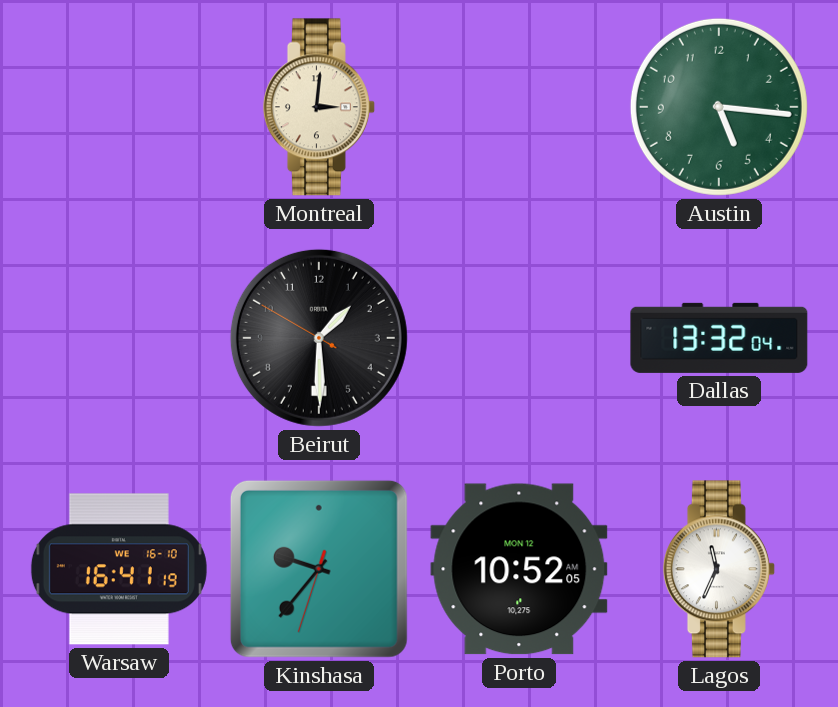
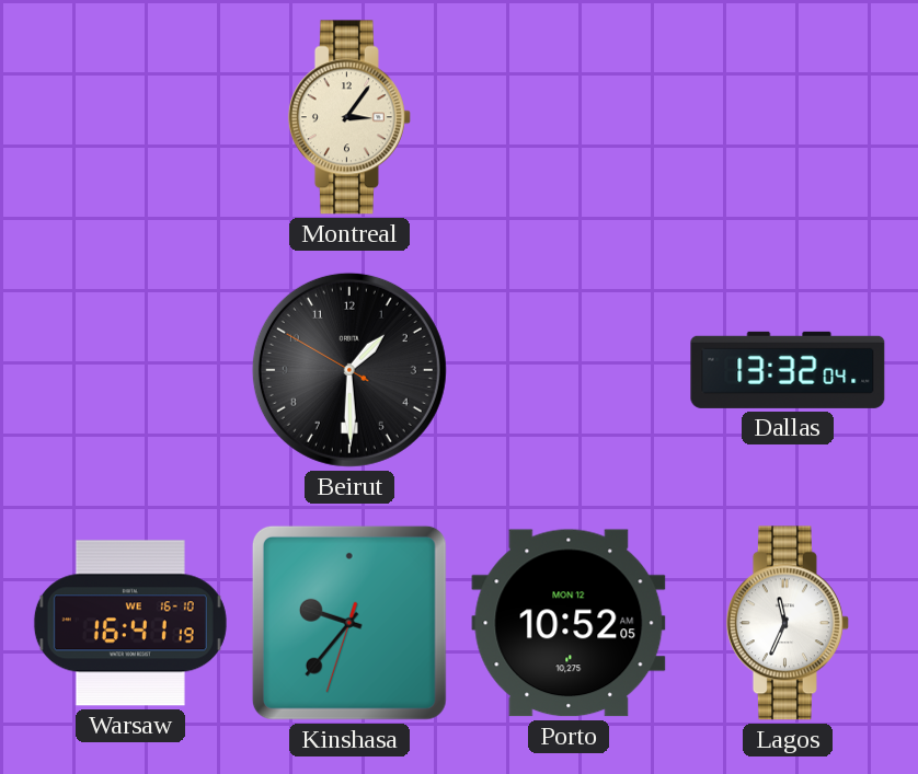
Montreal: 3:01 -> 3:06
Austin: 5:16 -> none
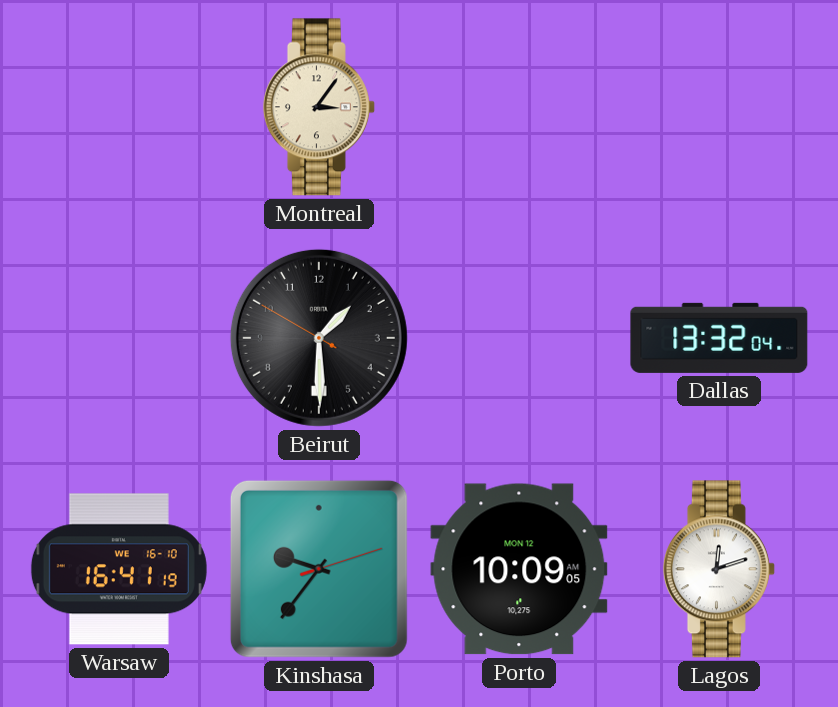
Kinshasa: 9:36:33 -> 9:36:12
Porto: 10:52 -> 10:09
Lagos: 11:34 -> 12:12
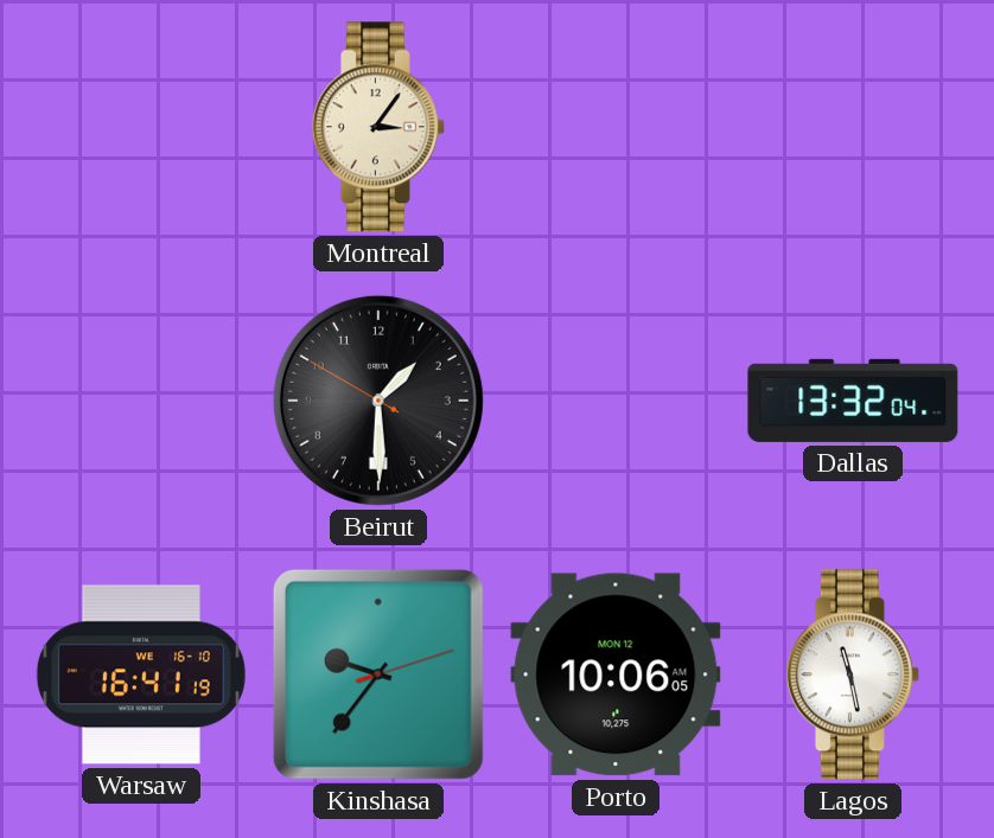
Porto: 10:09 -> 10:06
Lagos: 12:12 -> 11:28
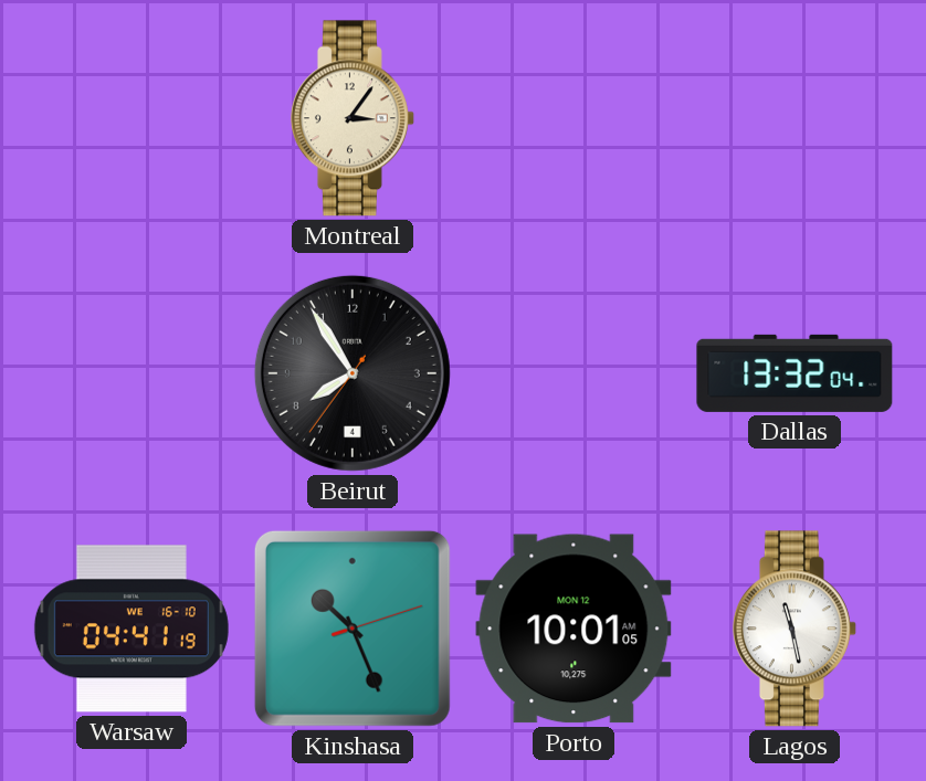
Beirut: 1:29 -> 7:54
Warsaw: 16:41 -> 04:41
Kinshasa: 9:36 -> 10:26
Porto: 10:06 -> 10:01
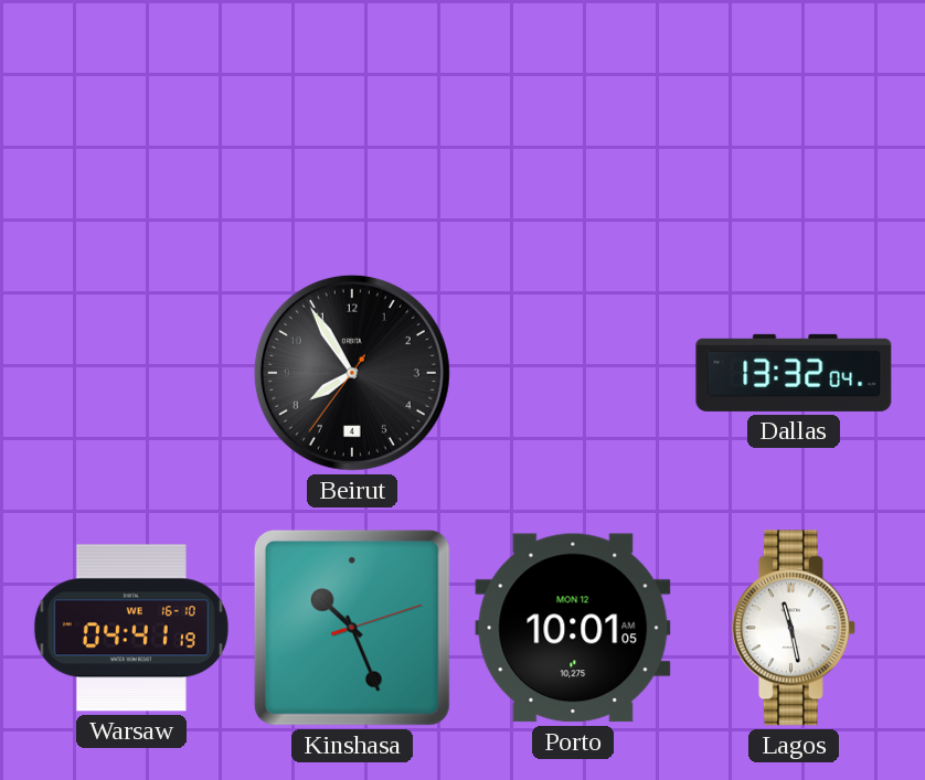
Montreal: 3:06 -> none
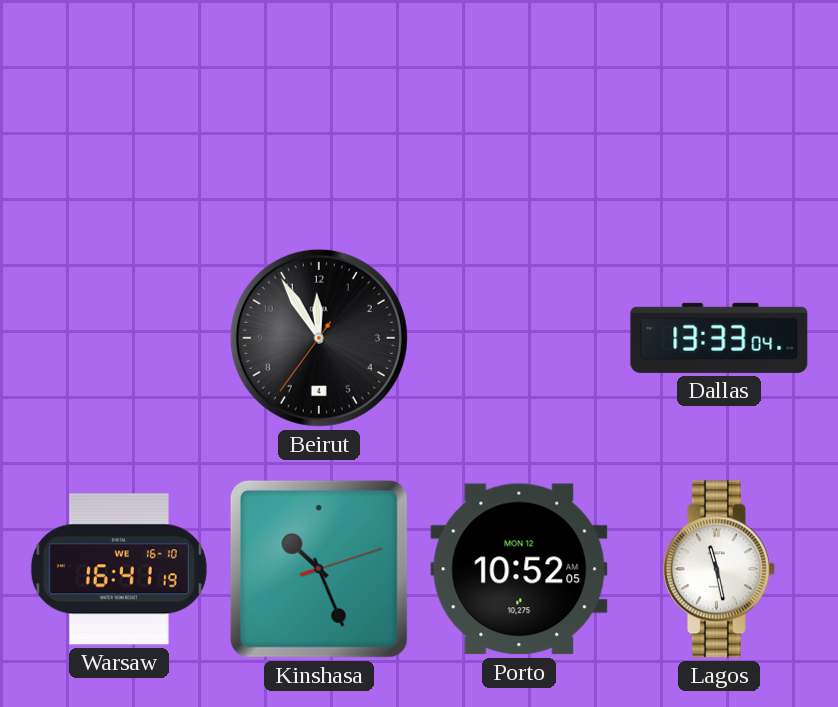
Beirut: 7:54 -> 11:54
Dallas: 13:32 -> 13:33
Warsaw: 04:41 -> 16:41
Porto: 10:01 -> 10:52
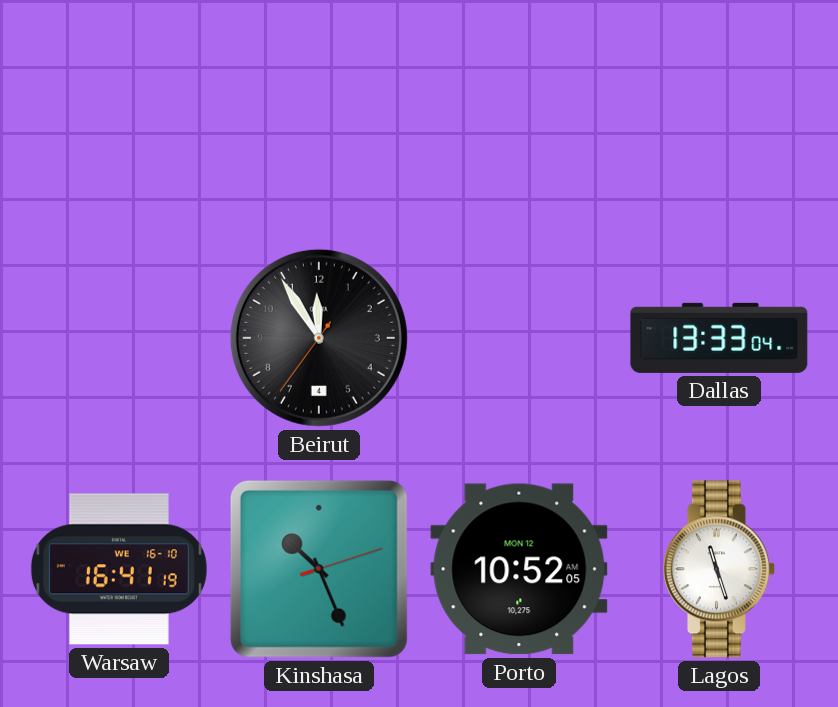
Lagos: 11:28 -> 11:27
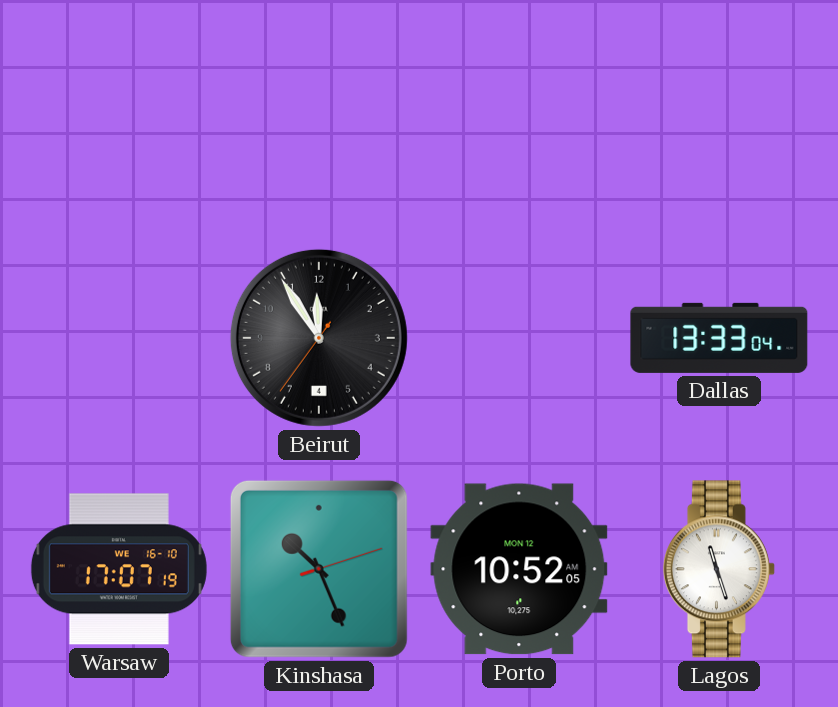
Warsaw: 16:41 -> 17:07
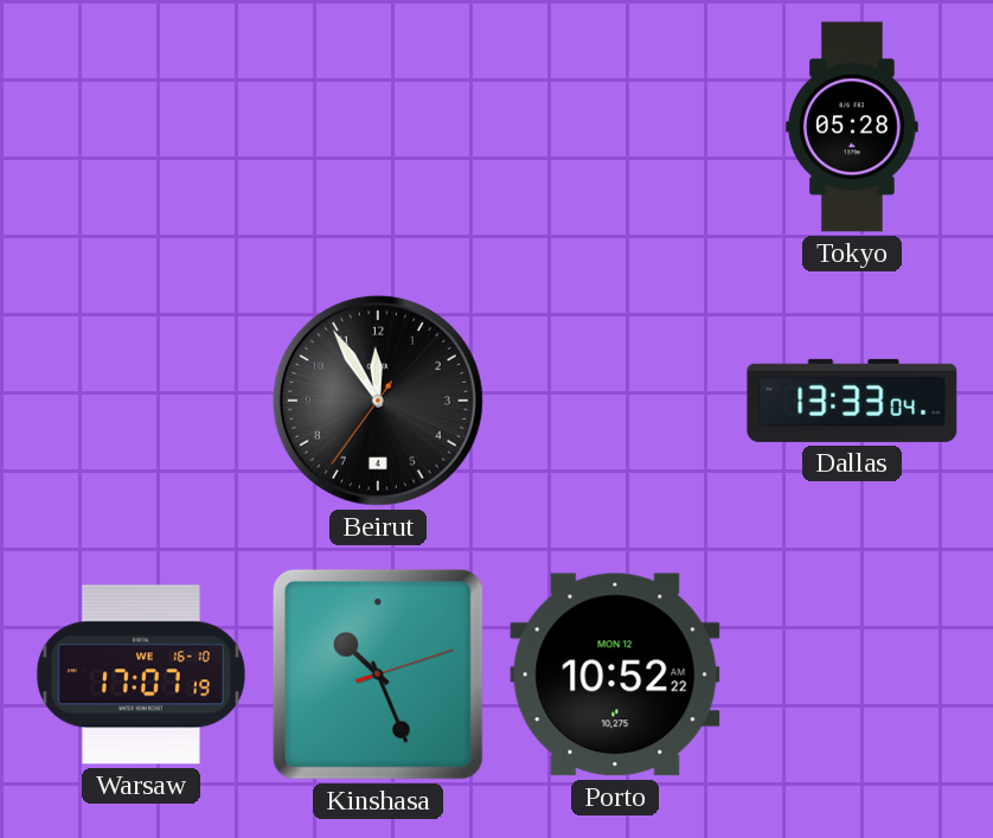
Tokyo: none -> 05:28
Porto: 10:52:05 -> 10:52:22
Lagos: 11:27 -> none
